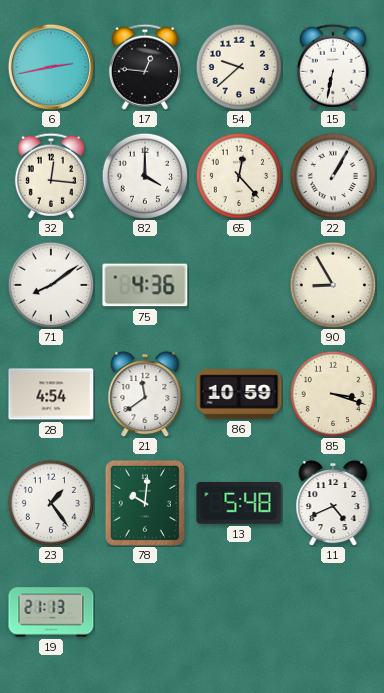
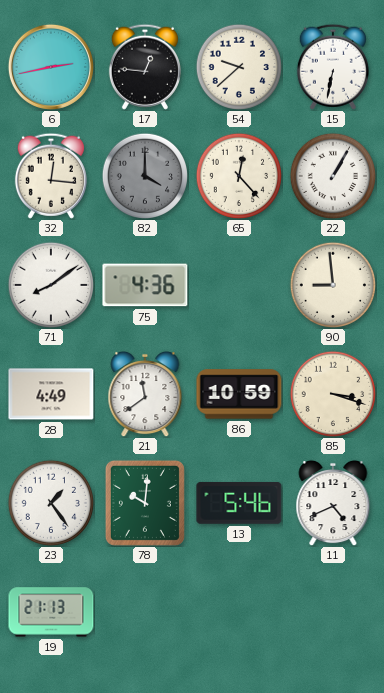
82 dial: white -> grey
90: 8:55 -> 8:59
28: 4:54 -> 4:49
13: 5:48 -> 5:46
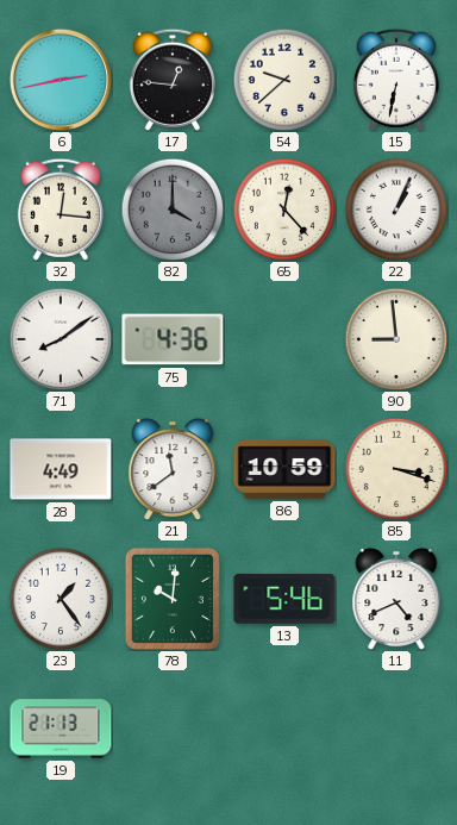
22: 1:05 -> 1:04
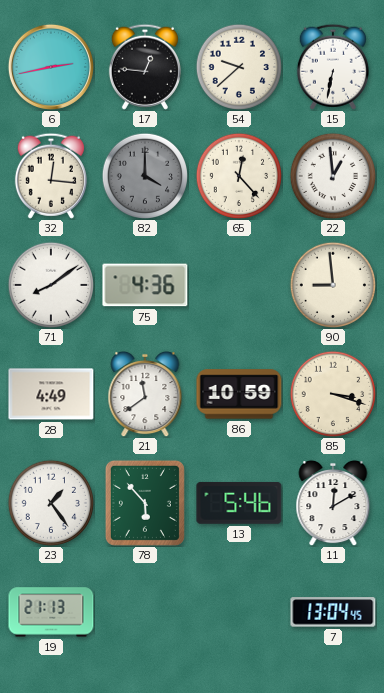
22: 1:04 -> 12:59
78: 10:01 -> 5:53
11: 4:41 -> 12:10
7: none -> 13:04
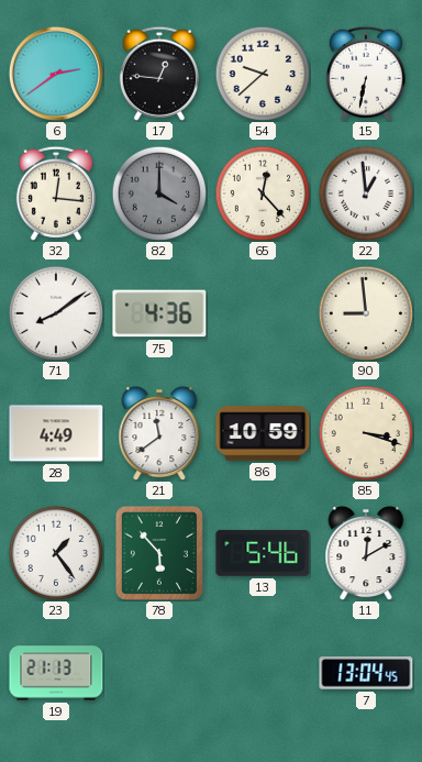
6: 2:43 -> 2:39
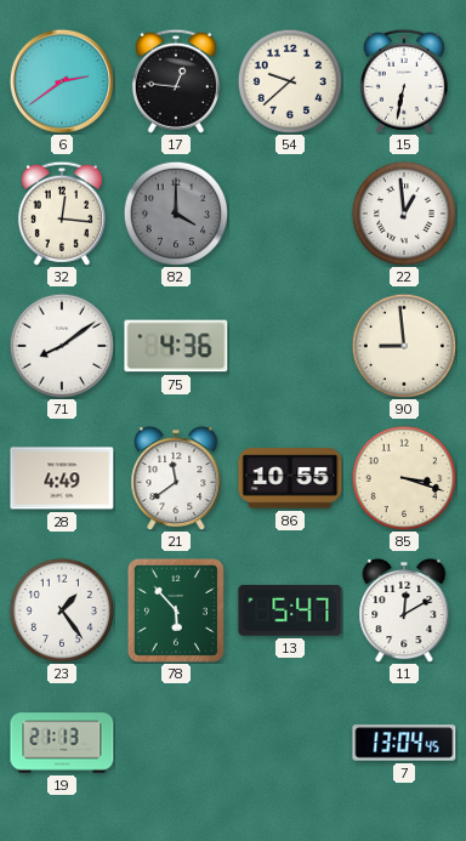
65: 12:23 -> none
86: 10:59 -> 10:55
13: 5:46 -> 5:47
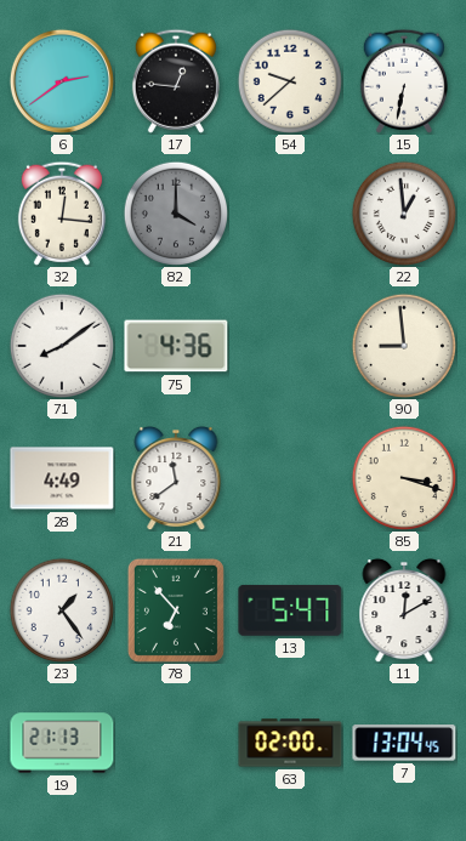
86: 10:55 -> none
78: 5:53 -> 6:53
63: none -> 02:00
